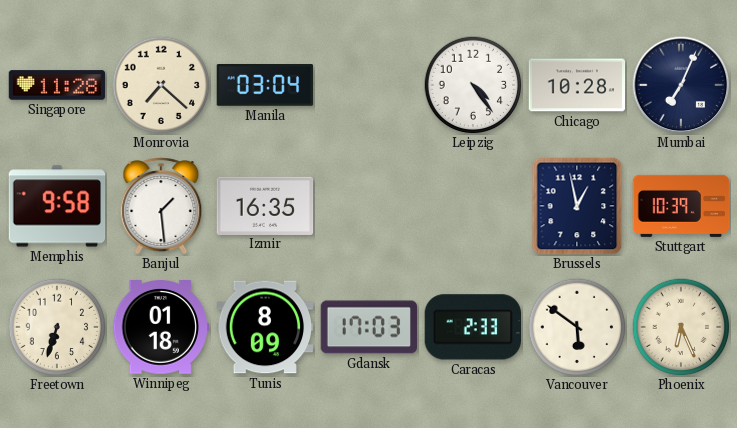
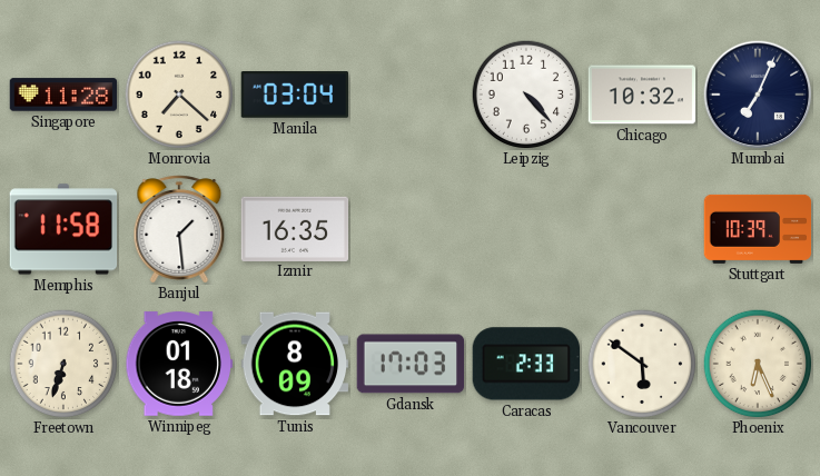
Leipzig: 4:24 -> 4:23
Chicago: 10:28 -> 10:32
Memphis: 9:58 -> 11:58
Brussels: 12:58 -> none
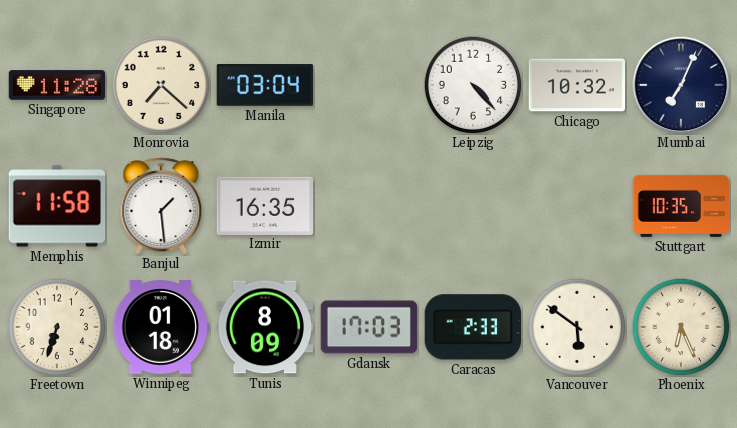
Stuttgart: 10:39 -> 10:35
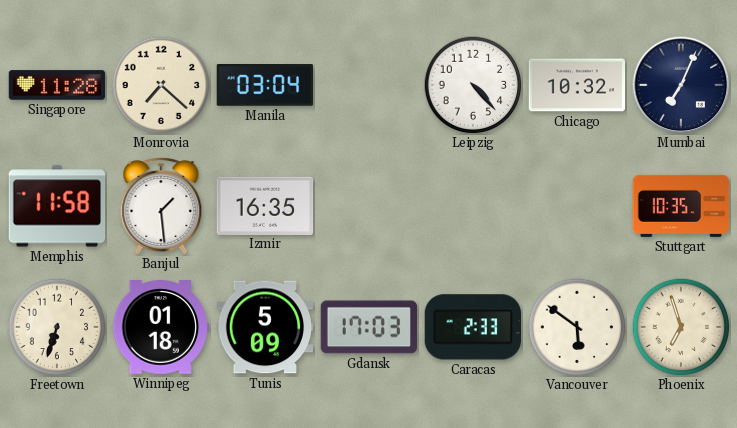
Tunis: 8:09 -> 5:09
Phoenix: 6:26 -> 6:57
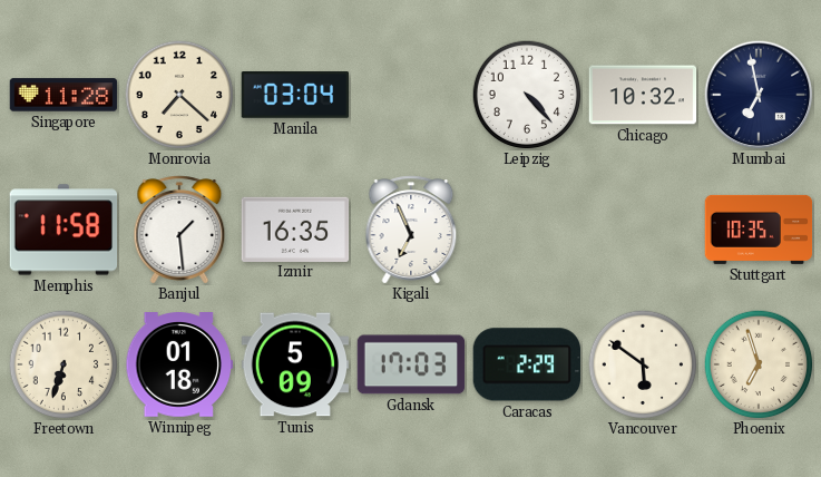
Mumbai: 7:04 -> 6:58
Kigali: none -> 6:56
Caracas: 2:33 -> 2:29
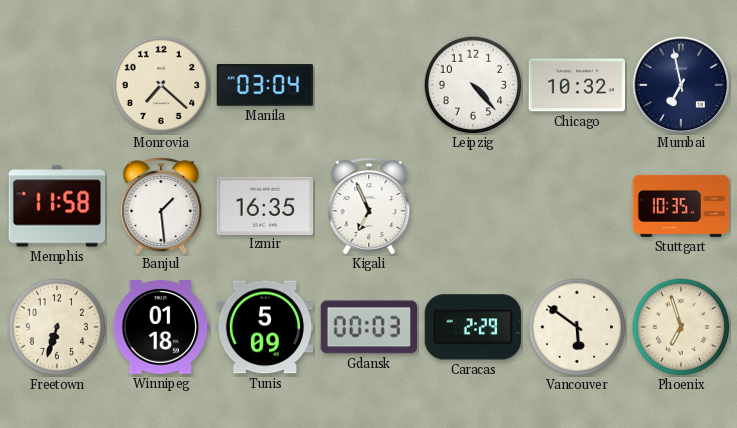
Singapore: 11:28 -> none
Gdansk: 17:03 -> 00:03
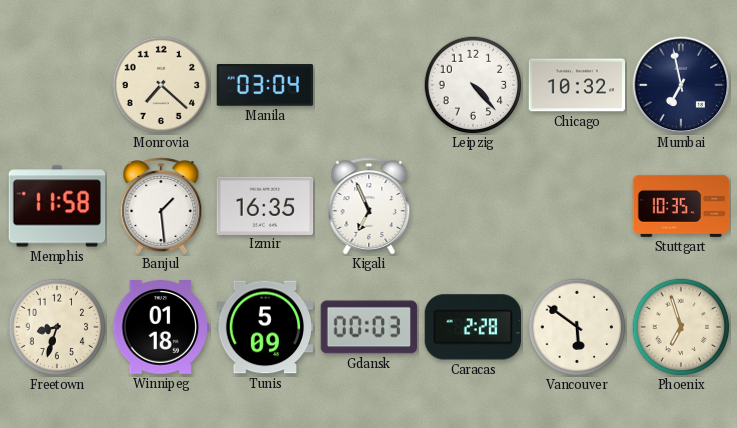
Freetown: 6:33 -> 8:33
Caracas: 2:29 -> 2:28
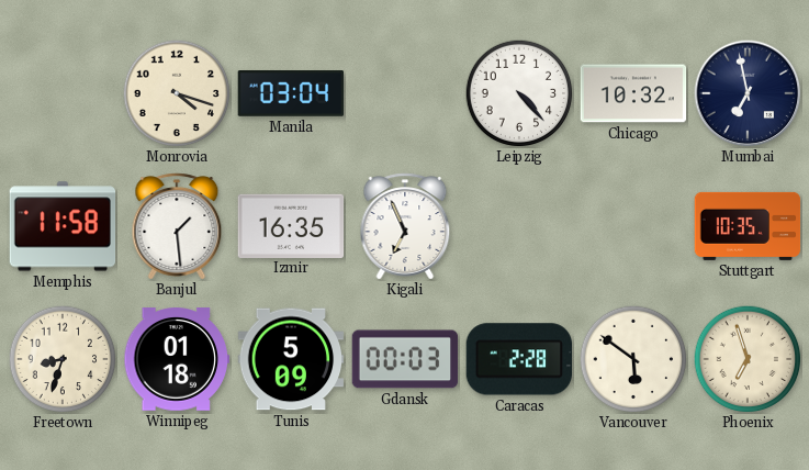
Monrovia: 7:22 -> 4:18
